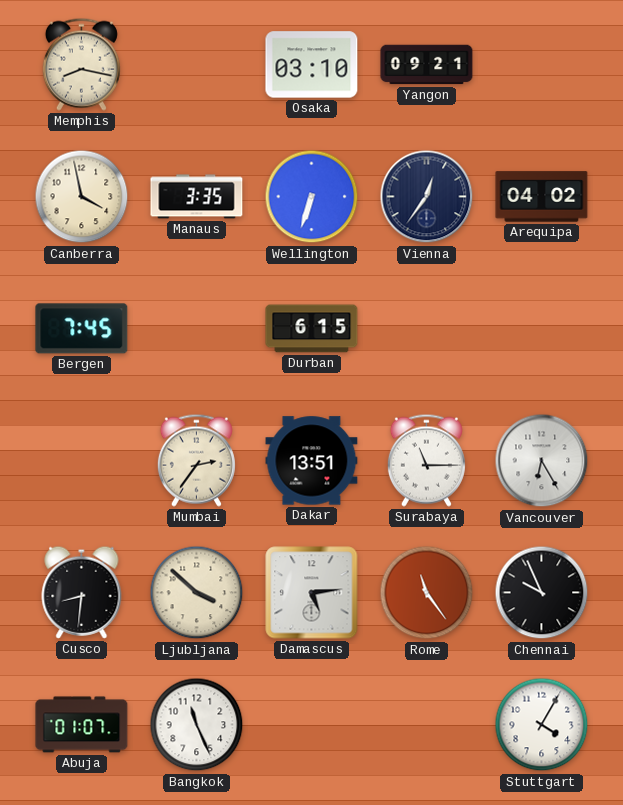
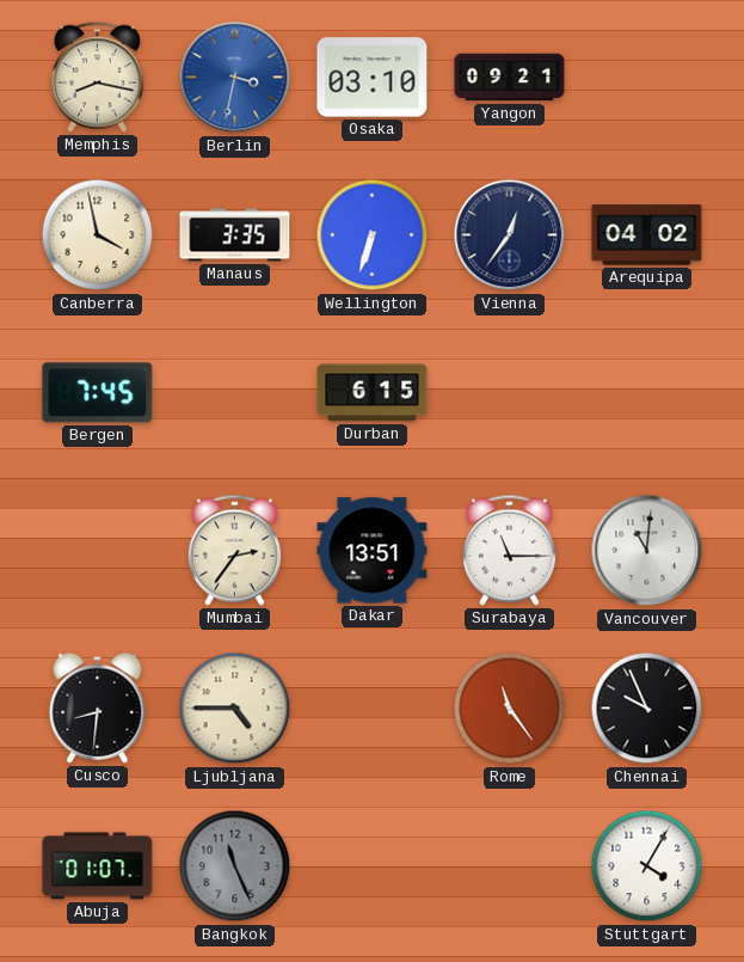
Berlin: none -> 3:32
Vancouver: 6:25 -> 11:01
Ljubljana: 3:52 -> 4:45
Damascus: 5:14 -> none
Bangkok dial: white -> grey
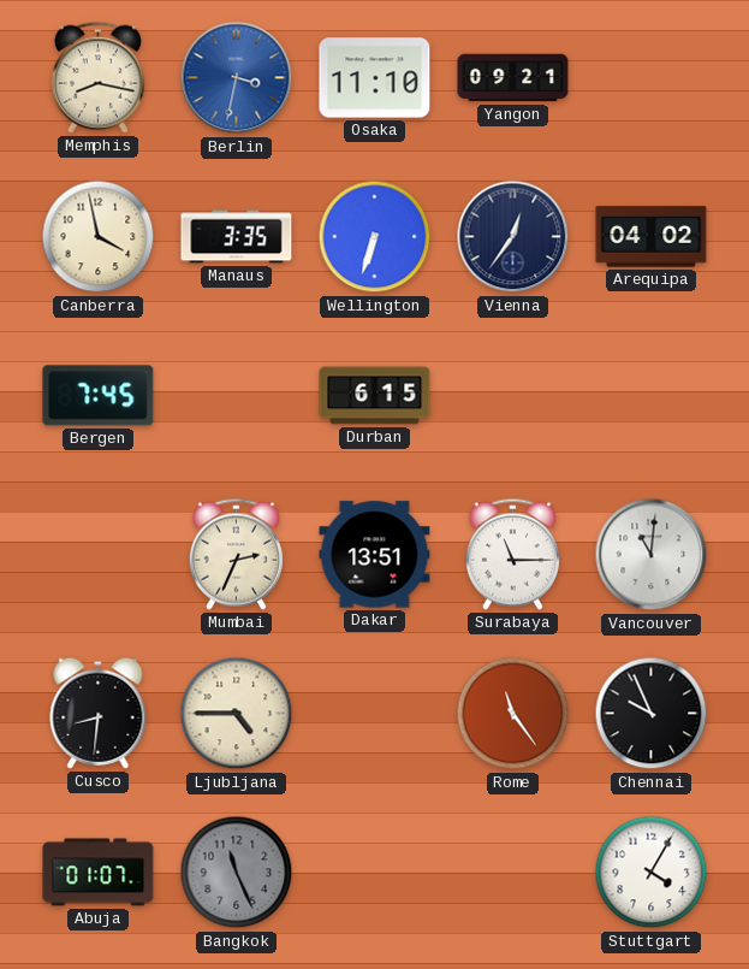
Osaka: 03:10 -> 11:10
Mumbai: 2:36 -> 2:34
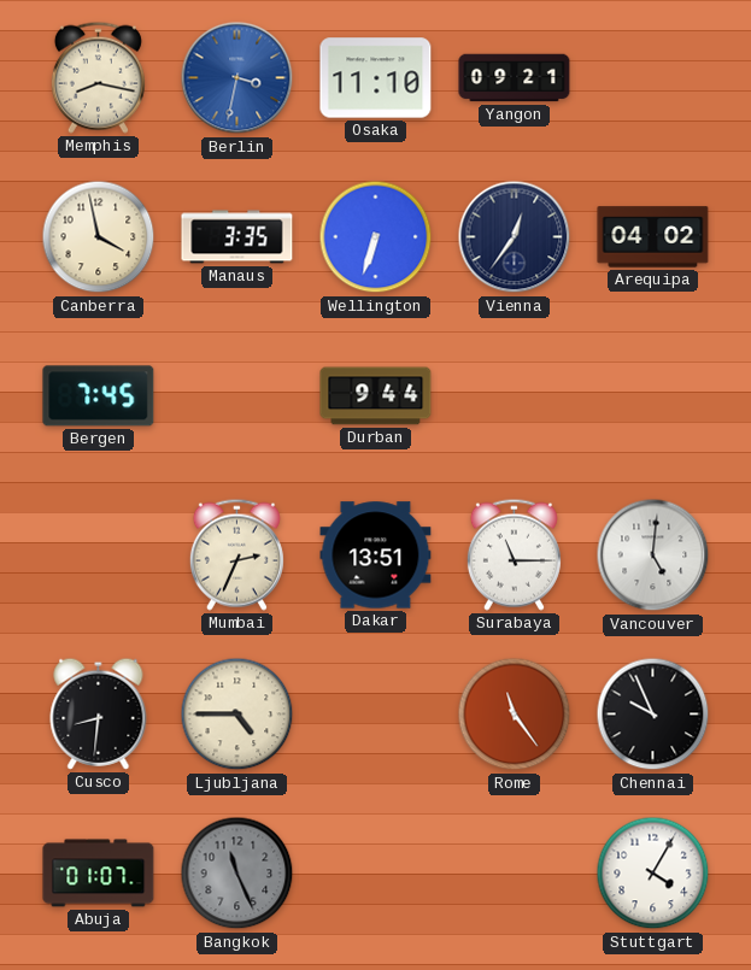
Durban: 6:15 -> 9:44
Vancouver: 11:01 -> 5:01
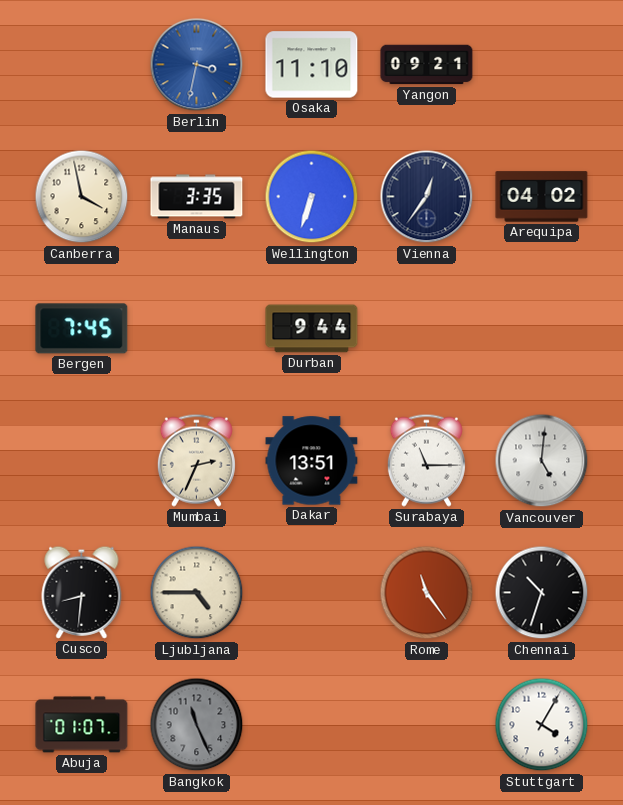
Memphis: 8:17 -> none
Chennai: 9:56 -> 10:33
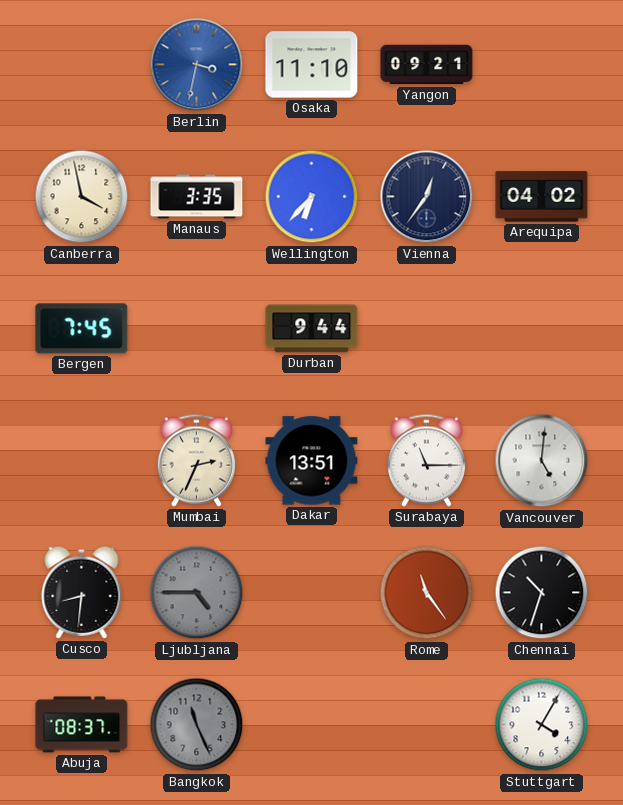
Wellington: 6:33 -> 6:37
Ljubljana dial: cream -> grey
Abuja: 01:07 -> 08:37
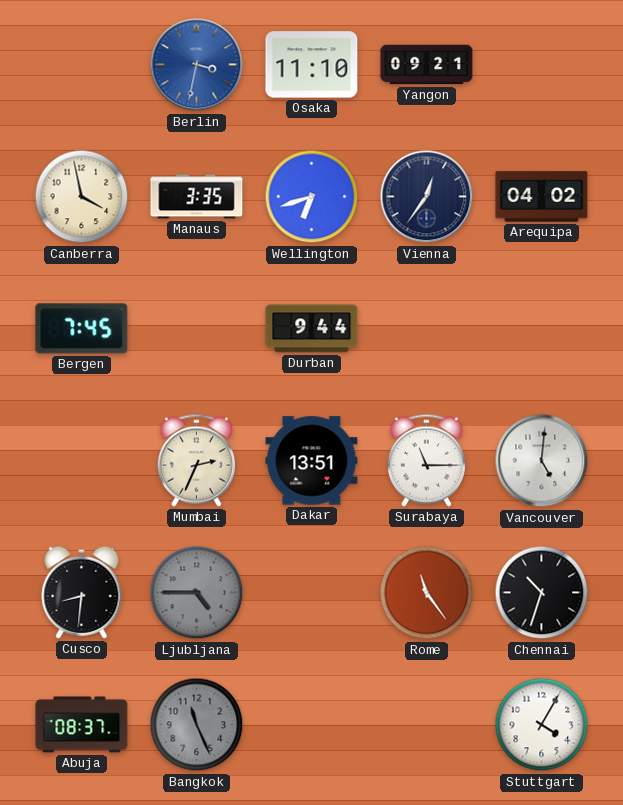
Wellington: 6:37 -> 6:42
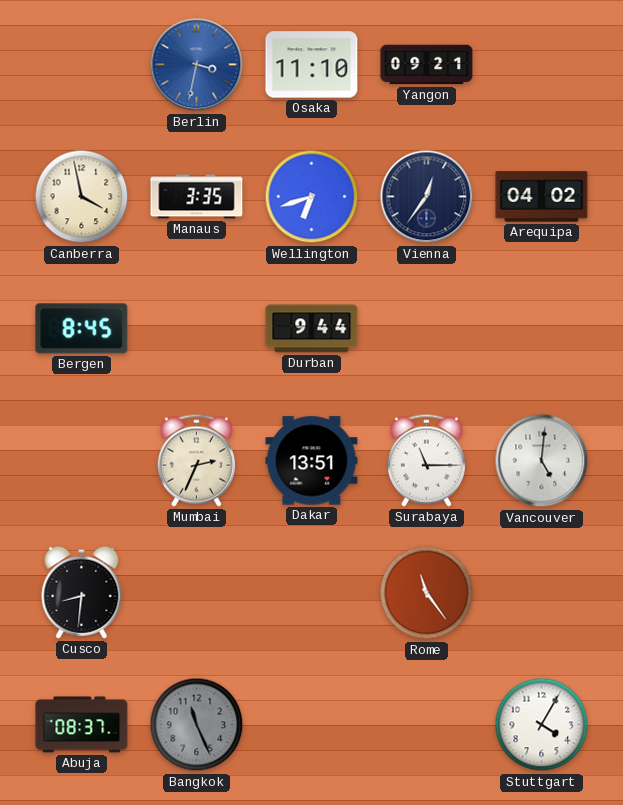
Bergen: 7:45 -> 8:45
Ljubljana: 4:45 -> none
Chennai: 10:33 -> none
